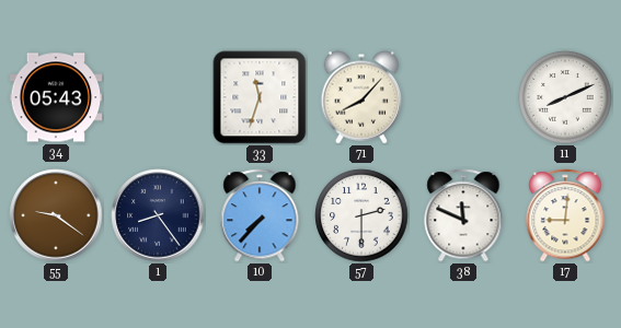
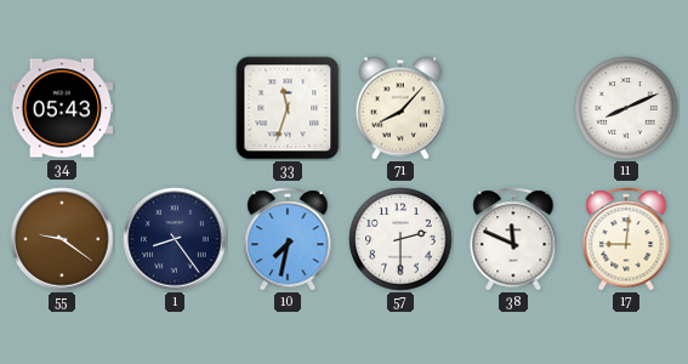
10: 7:37 -> 7:32
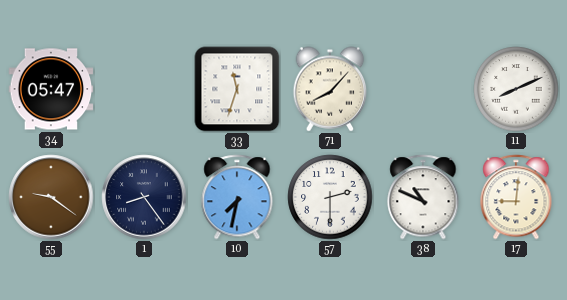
34: 05:43 -> 05:47
38: 11:49 -> 10:49
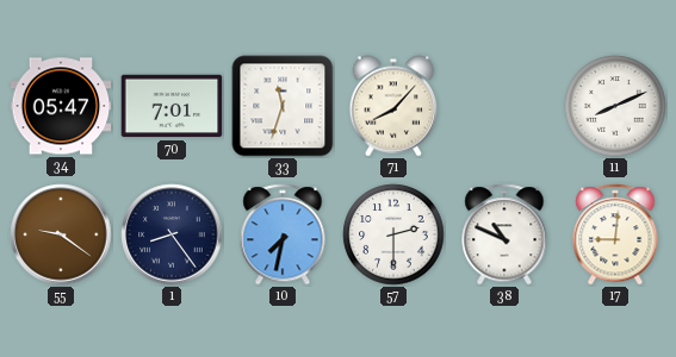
70: none -> 7:01
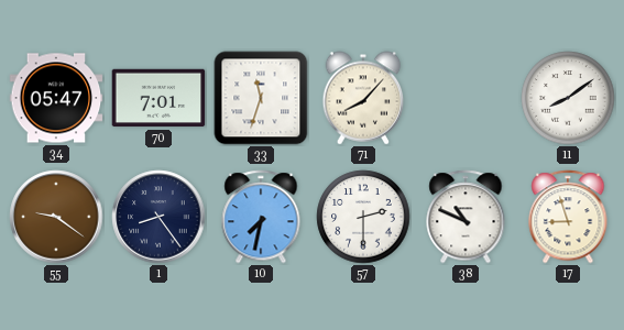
11: 8:11 -> 8:09
17: 9:01 -> 8:57
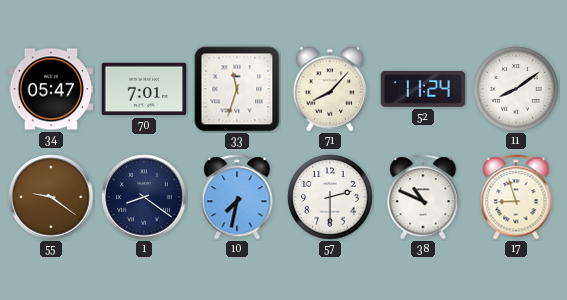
52: none -> 11:24
1: 8:24 -> 8:21
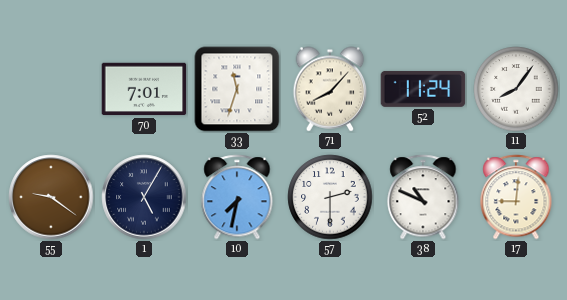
34: 05:47 -> none
11: 8:09 -> 8:06
1: 8:21 -> 5:05
17: 8:57 -> 9:01
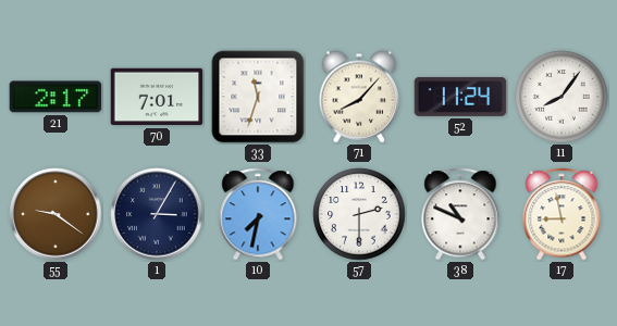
21: none -> 2:17
1: 5:05 -> 3:05
17: 9:01 -> 8:58
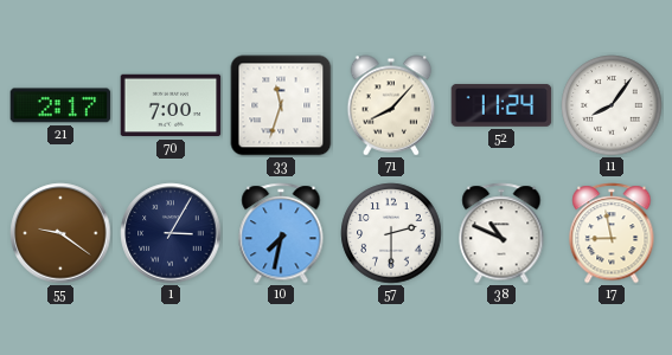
70: 7:01 -> 7:00
